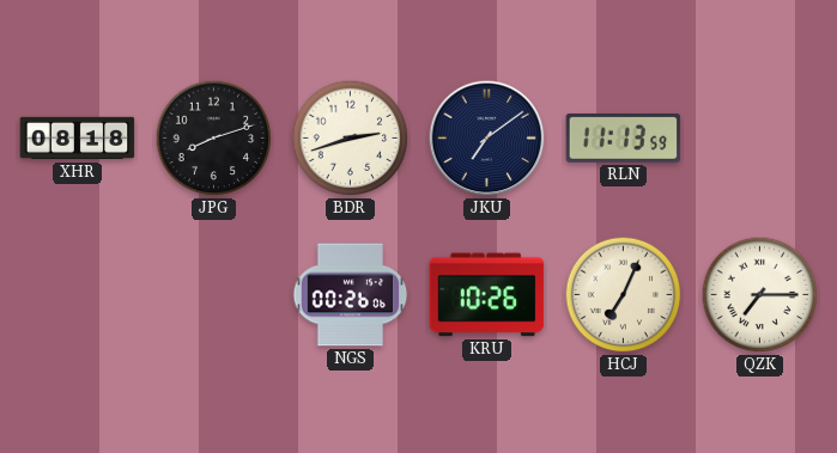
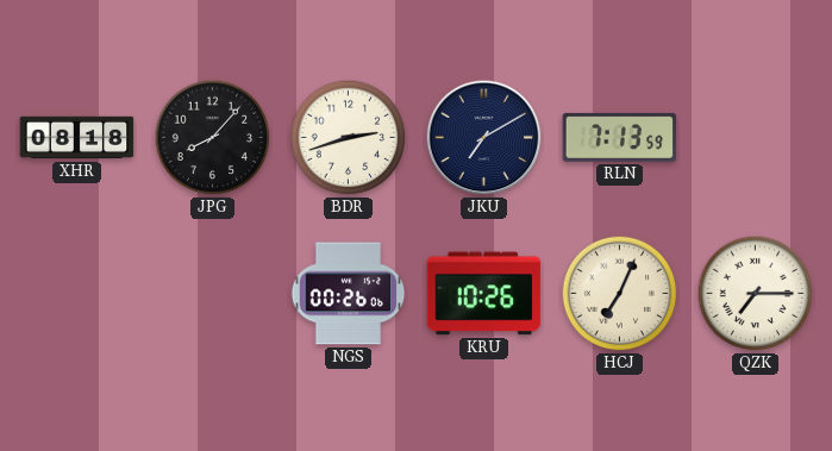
JPG: 8:12 -> 8:07
JKU: 7:09 -> 7:10
RLN: 11:13 -> 7:13
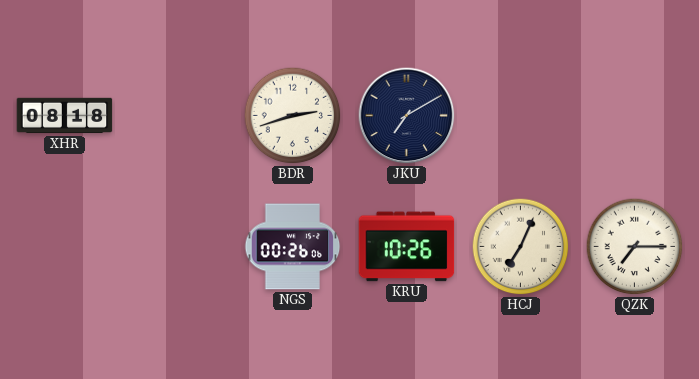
JPG: 8:07 -> none
RLN: 7:13 -> none
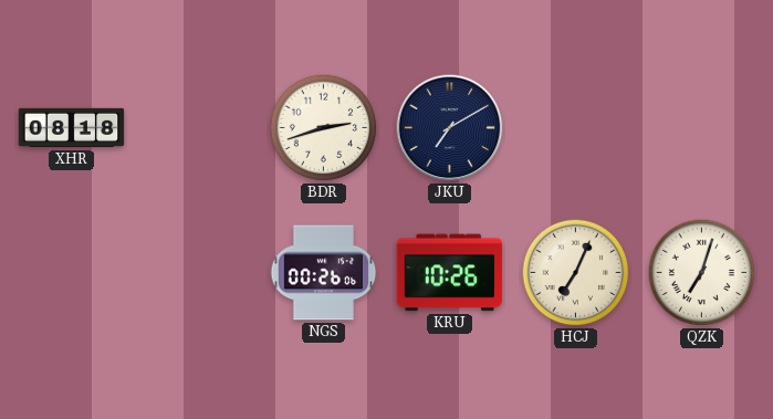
QZK: 7:15 -> 7:03
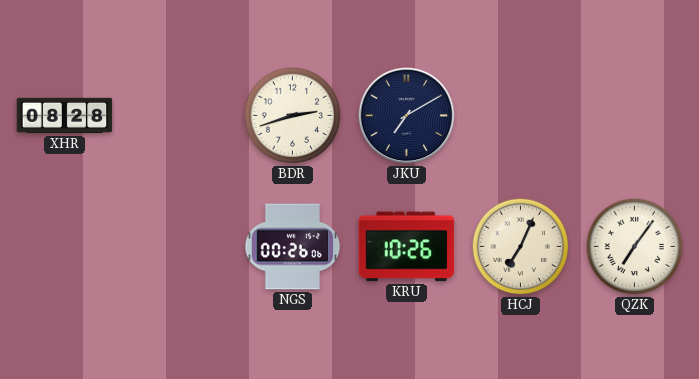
XHR: 08:18 -> 08:28
QZK: 7:03 -> 7:06
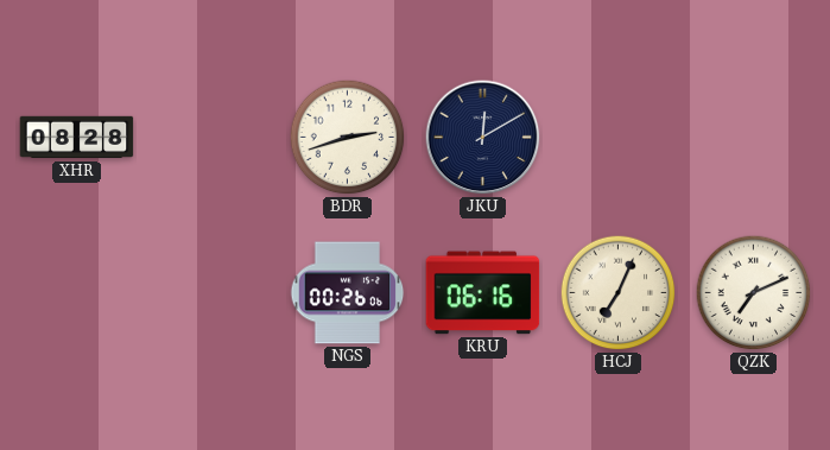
JKU: 7:10 -> 12:10
KRU: 10:26 -> 06:16
QZK: 7:06 -> 7:11
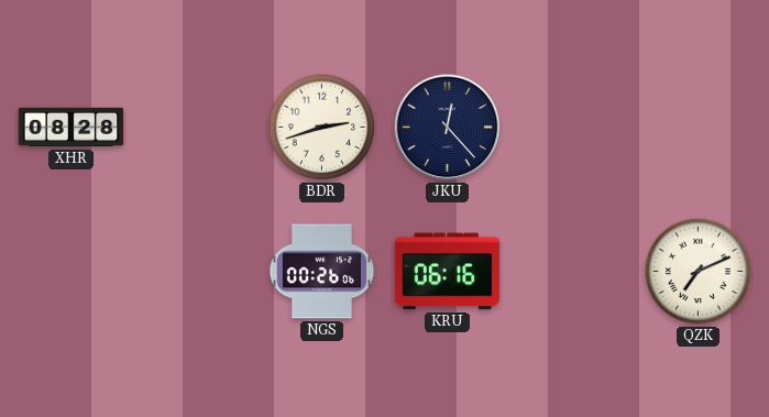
JKU: 12:10 -> 12:23
HCJ: 7:04 -> none
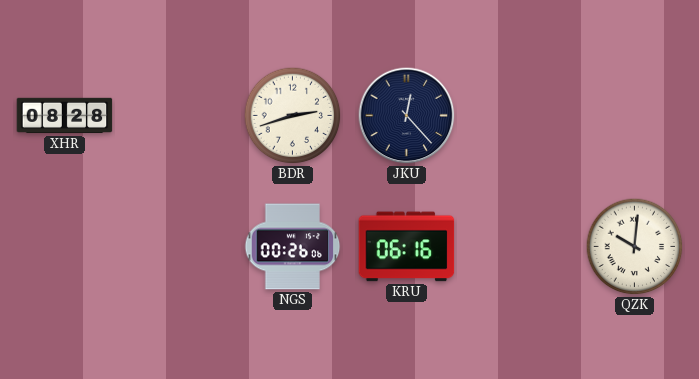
QZK: 7:11 -> 10:01
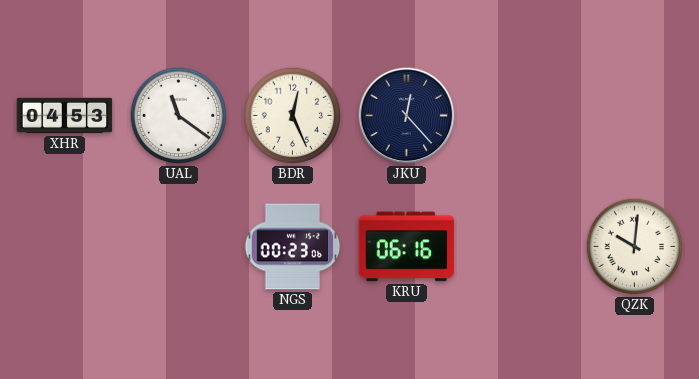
XHR: 08:28 -> 04:53
UAL: none -> 11:21
BDR: 2:42 -> 12:26
NGS: 00:26 -> 00:23
